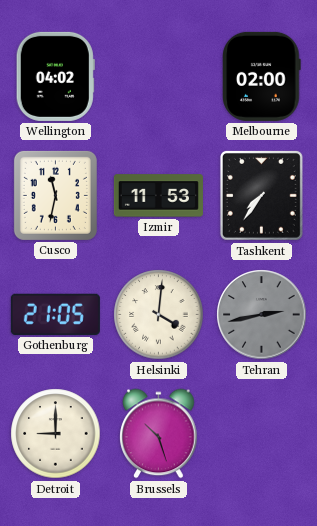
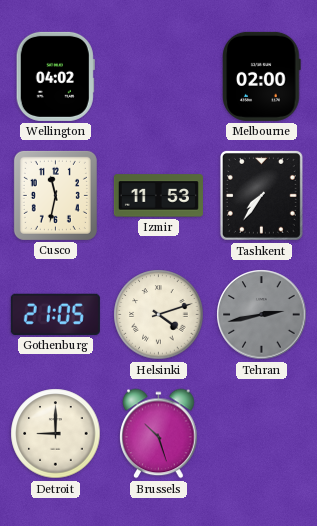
Helsinki: 4:01 -> 4:12
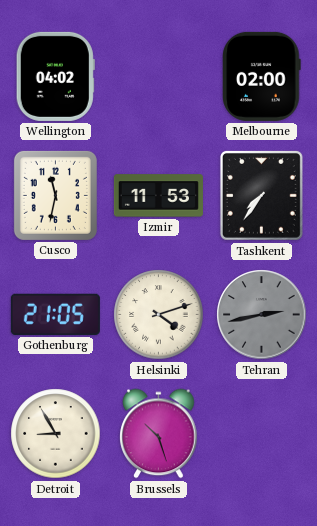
Detroit: 9:00 -> 8:55
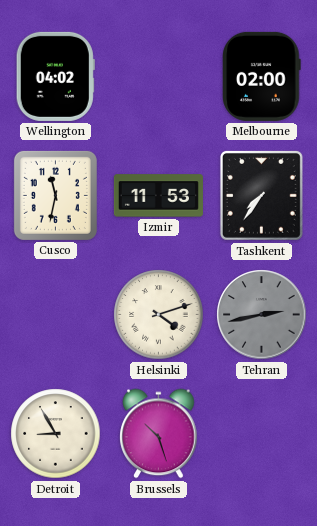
Gothenburg: 21:05 -> none
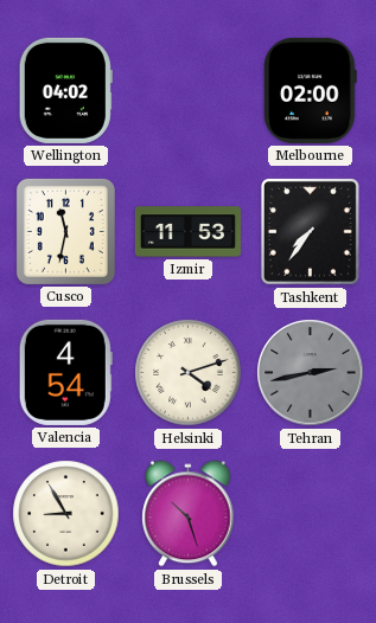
Valencia: none -> 4:54
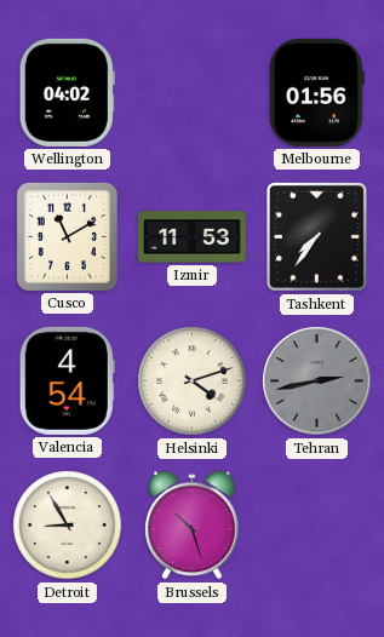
Melbourne: 02:00 -> 01:56
Cusco: 11:32 -> 11:10
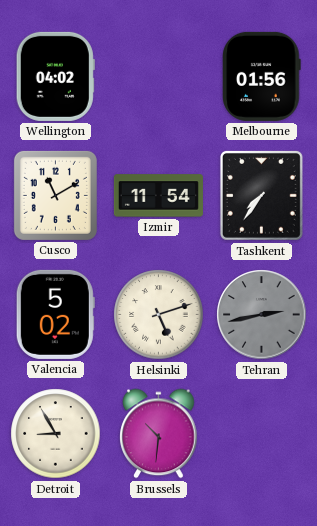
Izmir: 11:53 -> 11:54
Valencia: 4:54 -> 5:02
Helsinki: 4:12 -> 5:12
Brussels: 10:27 -> 10:31
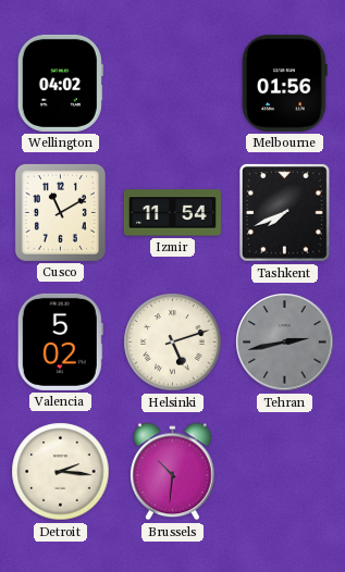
Tashkent: 7:36 -> 7:41
Detroit: 8:55 -> 2:16
